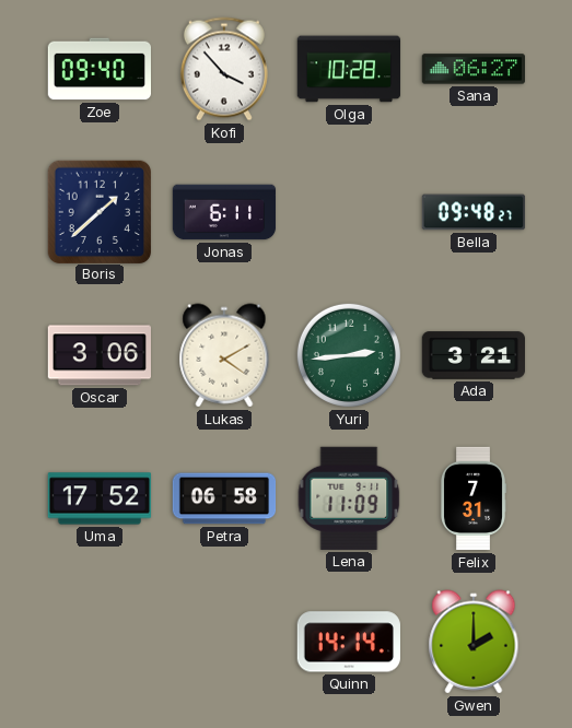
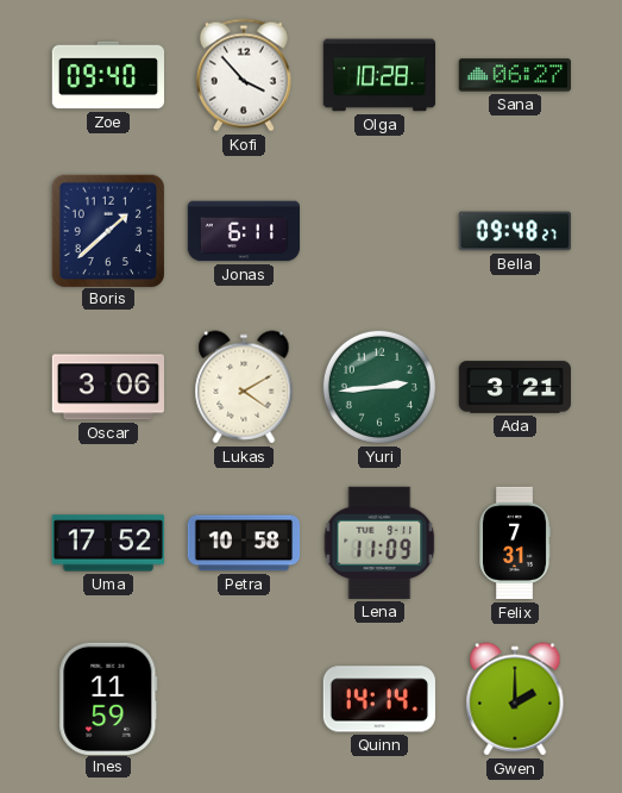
Petra: 06:58 -> 10:58
Ines: none -> 11:59
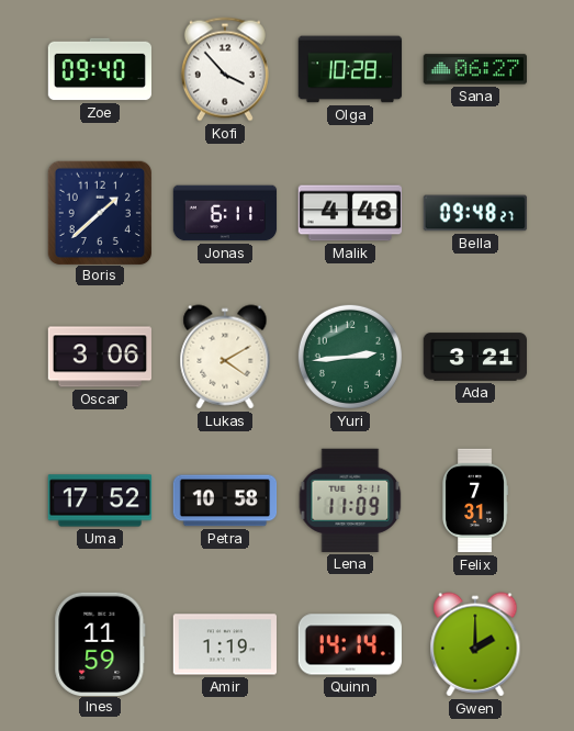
Malik: none -> 4:48
Amir: none -> 1:19
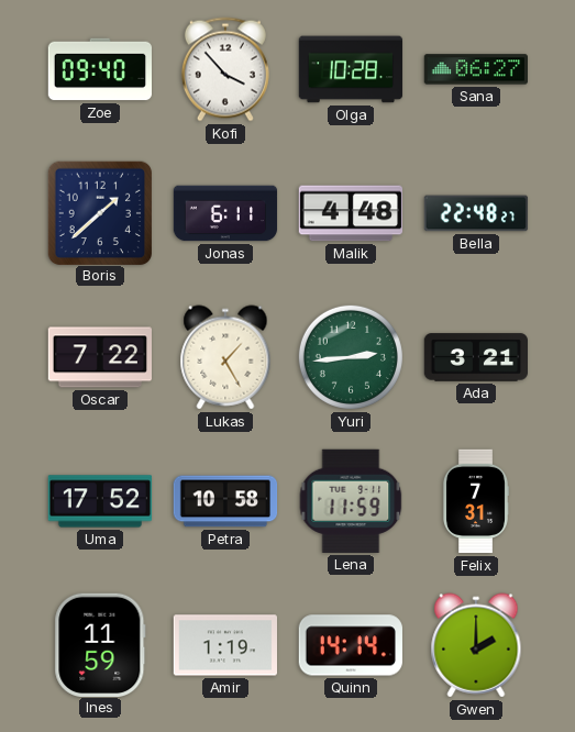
Bella: 09:48 -> 22:48
Oscar: 3:06 -> 7:22
Lukas: 4:10 -> 1:25
Lena: 11:09 -> 11:59
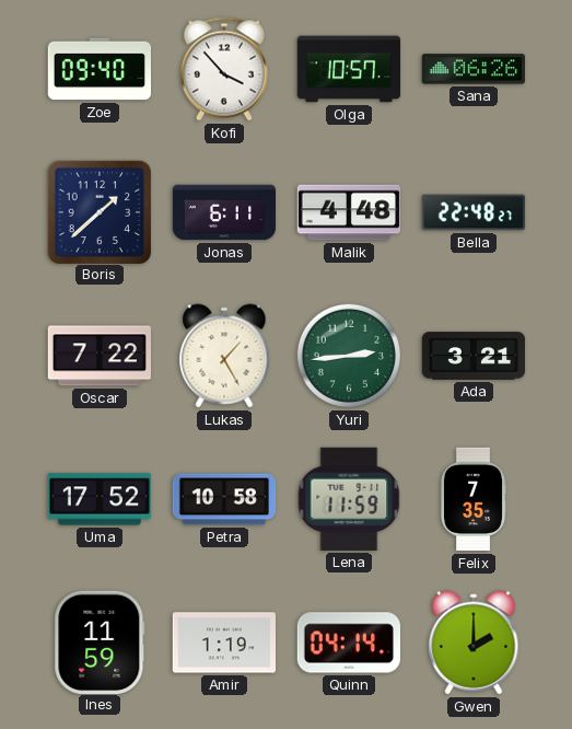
Olga: 10:28 -> 10:57
Sana: 06:27 -> 06:26
Felix: 7:31 -> 7:35
Quinn: 14:14 -> 04:14
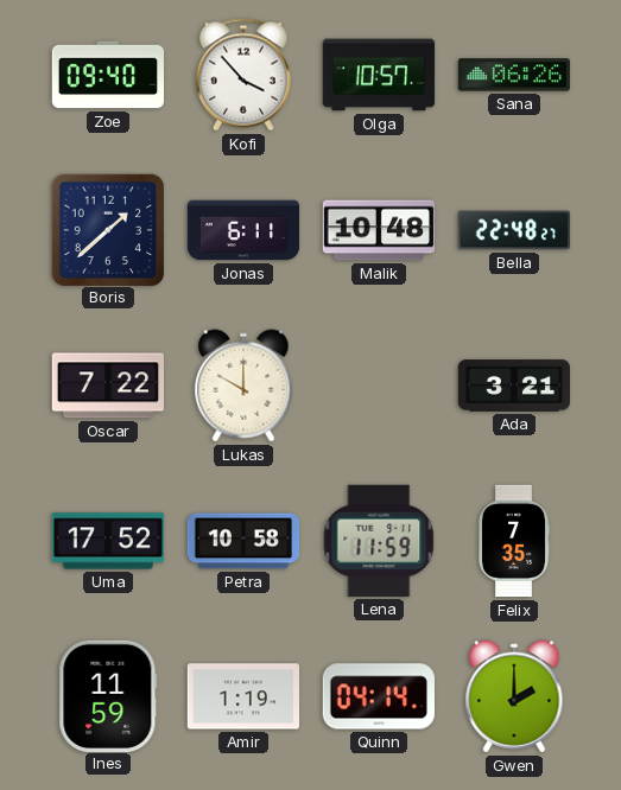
Malik: 4:48 -> 10:48
Lukas: 1:25 -> 10:00
Yuri: 2:44 -> none
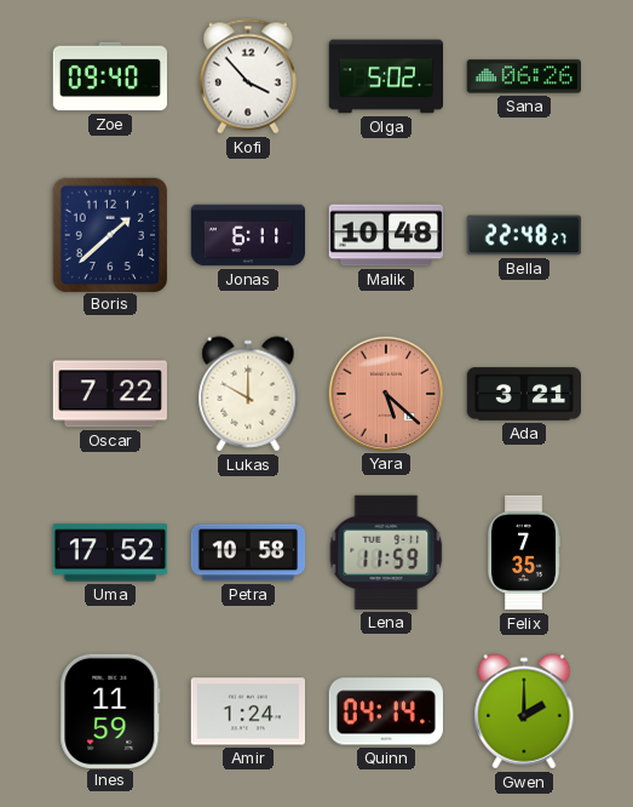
Olga: 10:57 -> 5:02
Yara: none -> 5:22
Amir: 1:19 -> 1:24
